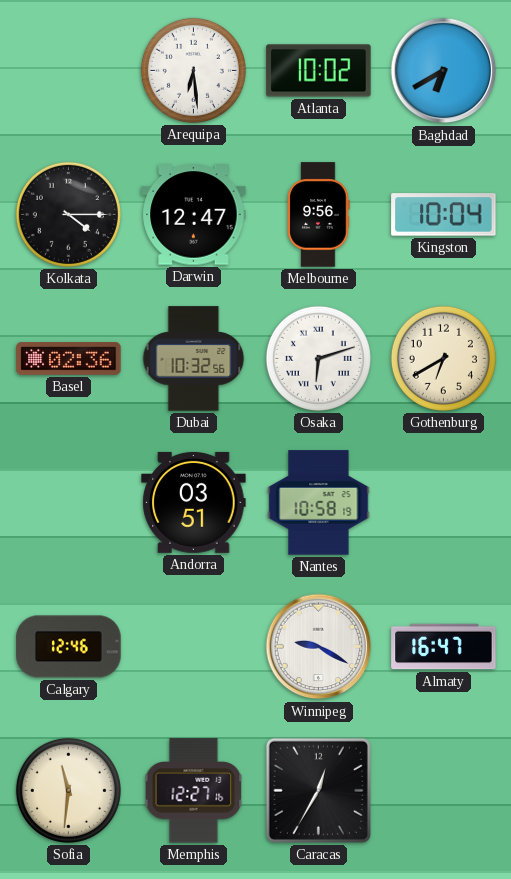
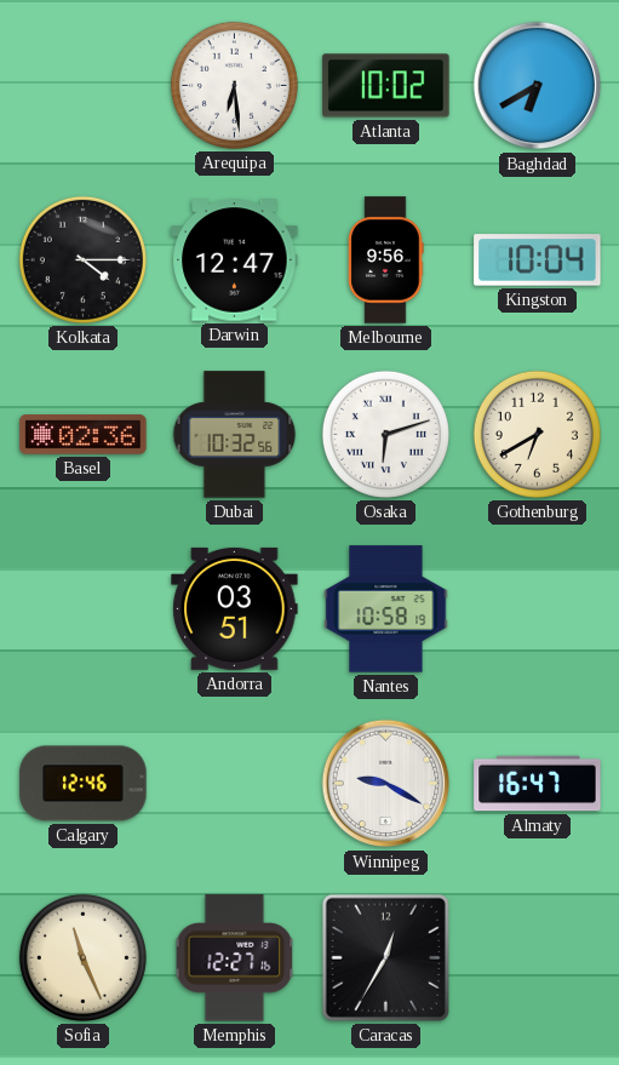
Sofia: 11:31 -> 11:26
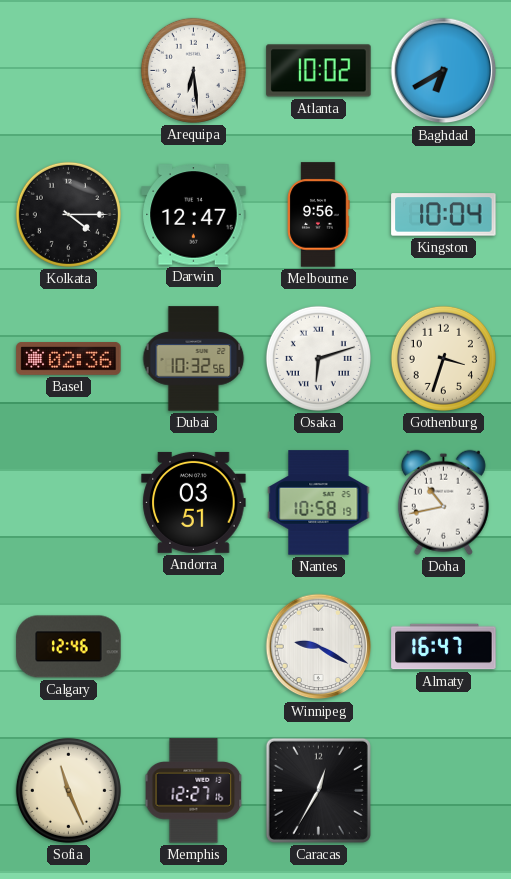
Gothenburg: 6:40 -> 3:33
Doha: none -> 10:43
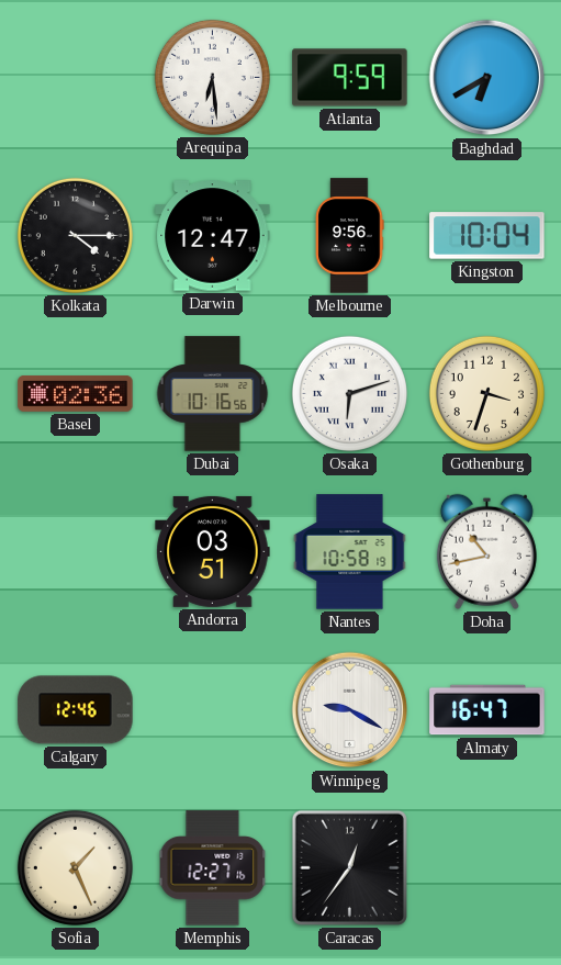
Atlanta: 10:02 -> 9:59
Dubai: 10:32 -> 10:16
Sofia: 11:26 -> 1:26
Caracas: 12:35 -> 12:36
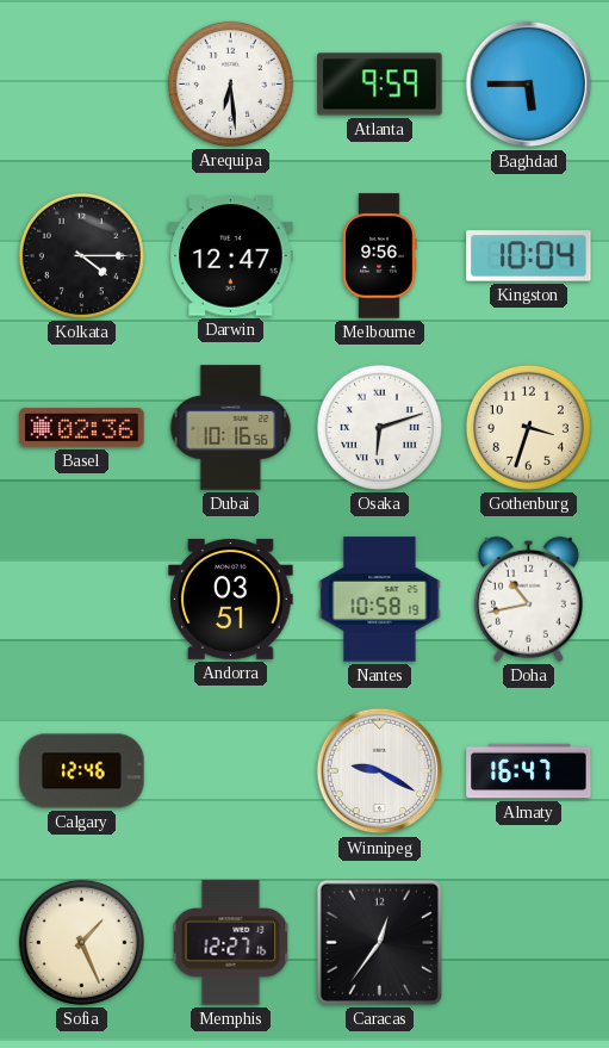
Baghdad: 6:40 -> 5:45
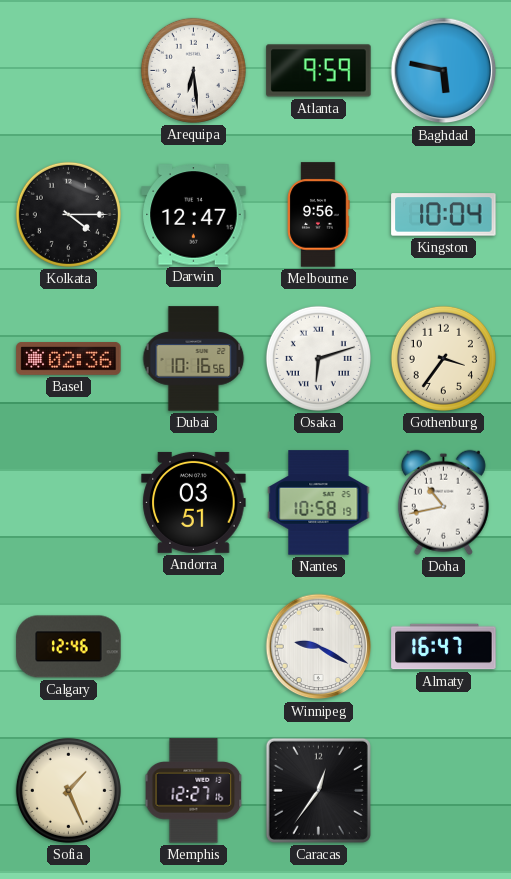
Baghdad: 5:45 -> 5:47
Gothenburg: 3:33 -> 3:36
